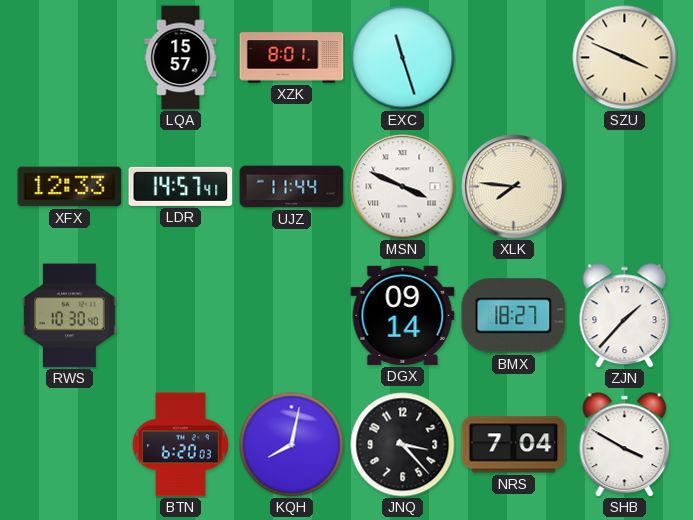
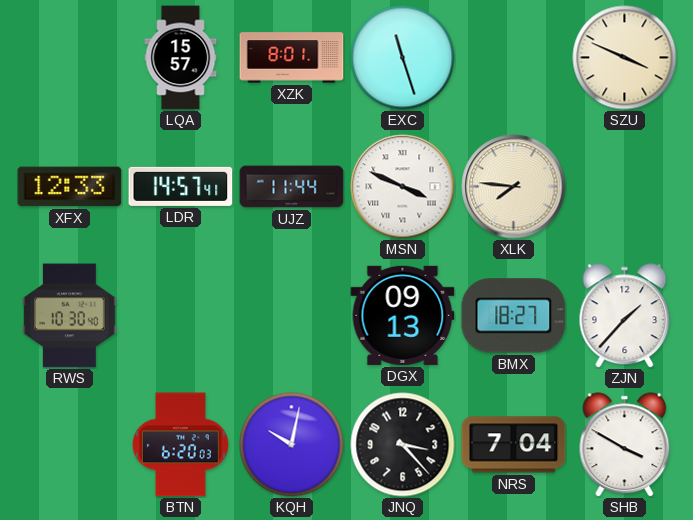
DGX: 09:14 -> 09:13
KQH: 8:02 -> 10:02
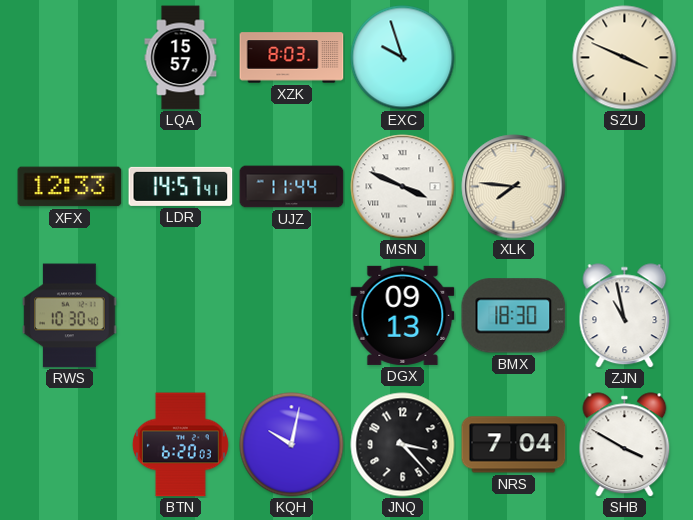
XZK: 8:01 -> 8:03
EXC: 11:27 -> 9:57
BMX: 18:27 -> 18:30
ZJN: 1:37 -> 10:58
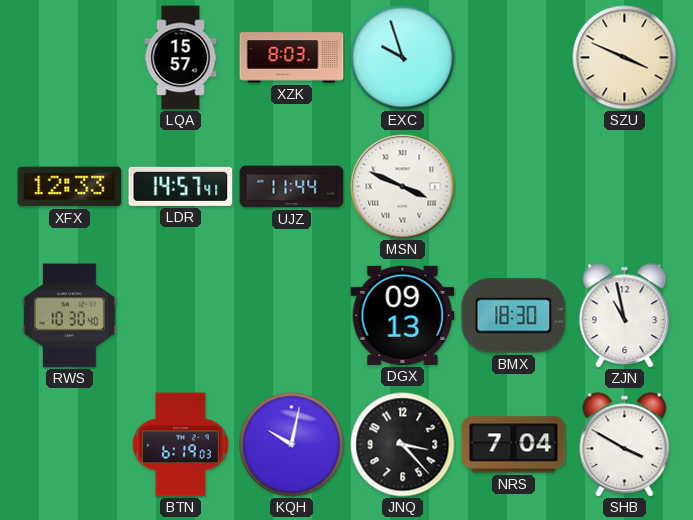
XLK: 7:46 -> none
BTN: 6:20 -> 6:19
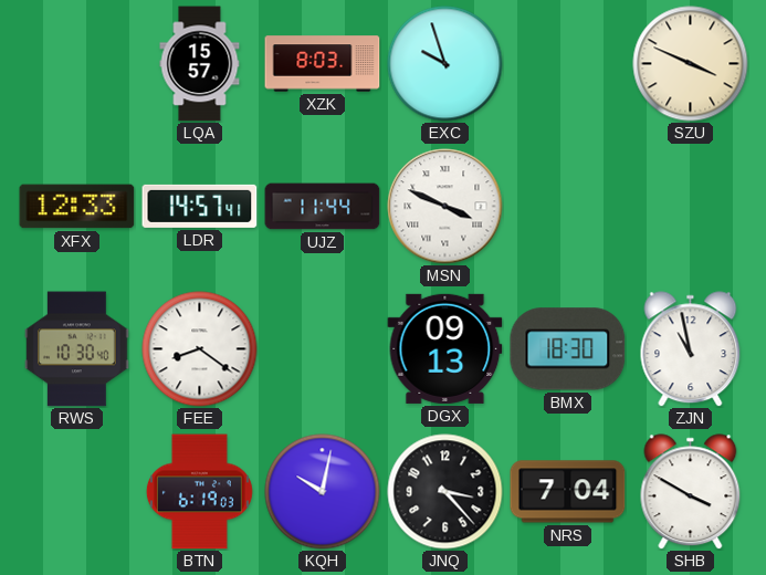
FEE: none -> 8:21
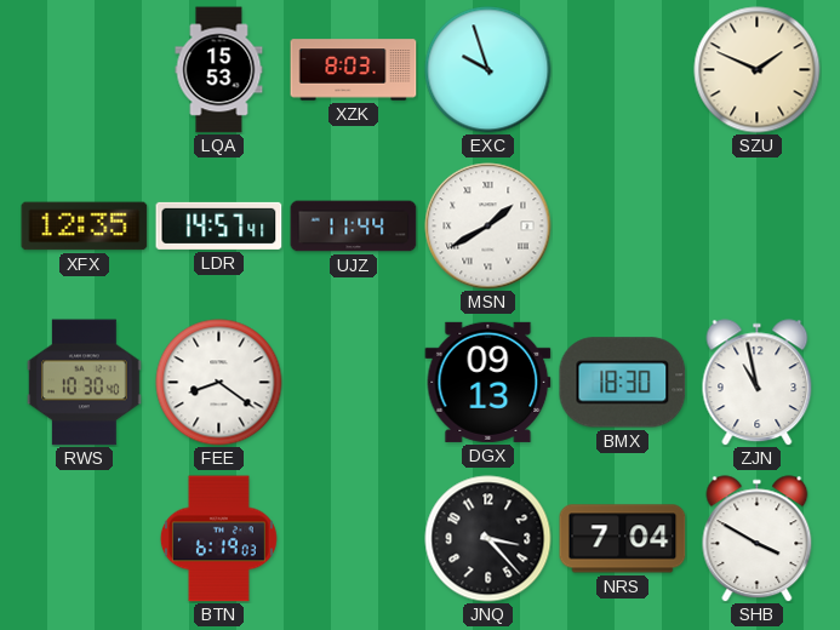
LQA: 15:57 -> 15:53
SZU: 3:49 -> 1:49
XFX: 12:33 -> 12:35
MSN: 3:49 -> 1:40
KQH: 10:02 -> none
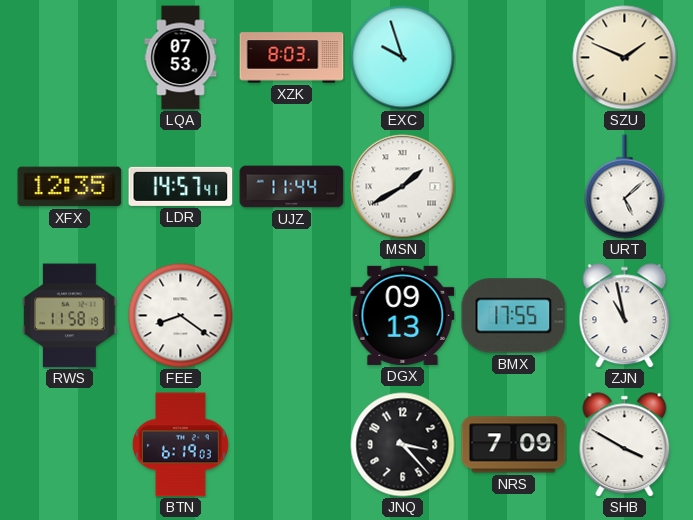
LQA: 15:53 -> 07:53
URT: none -> 5:08
RWS: 10:30 -> 11:58
BMX: 18:30 -> 17:55
NRS: 7:04 -> 7:09
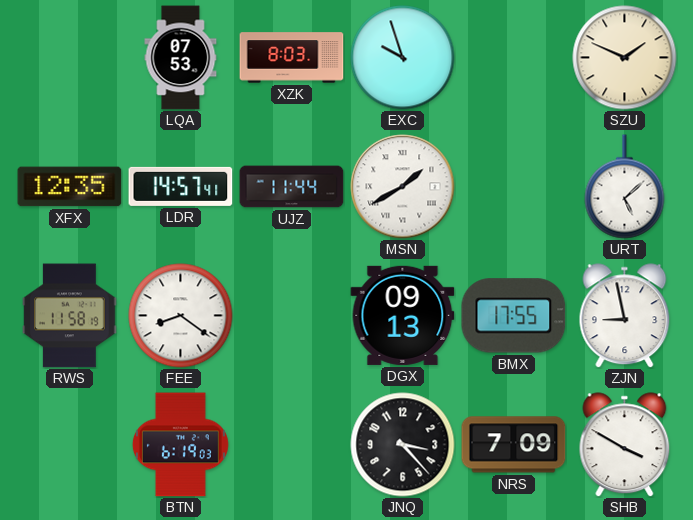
ZJN: 10:58 -> 8:58
